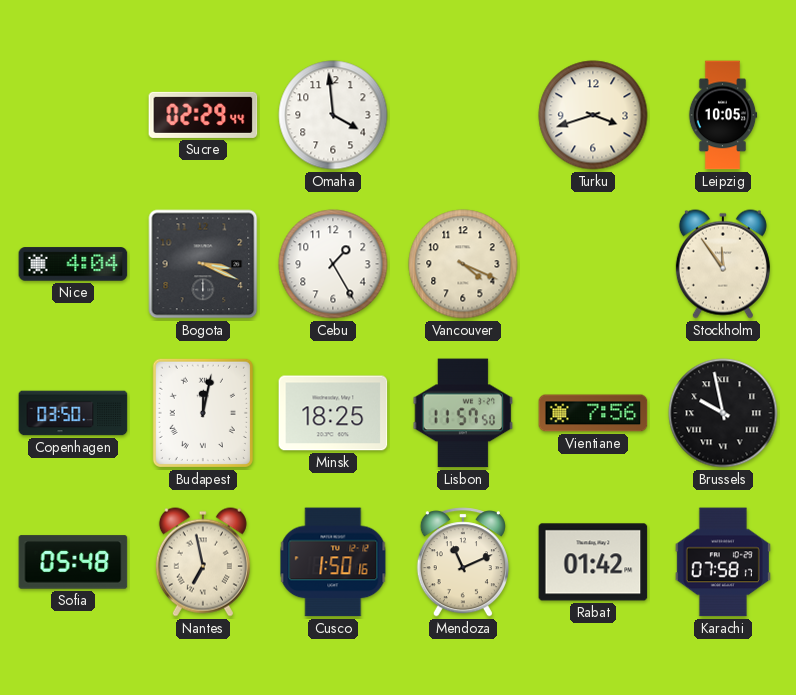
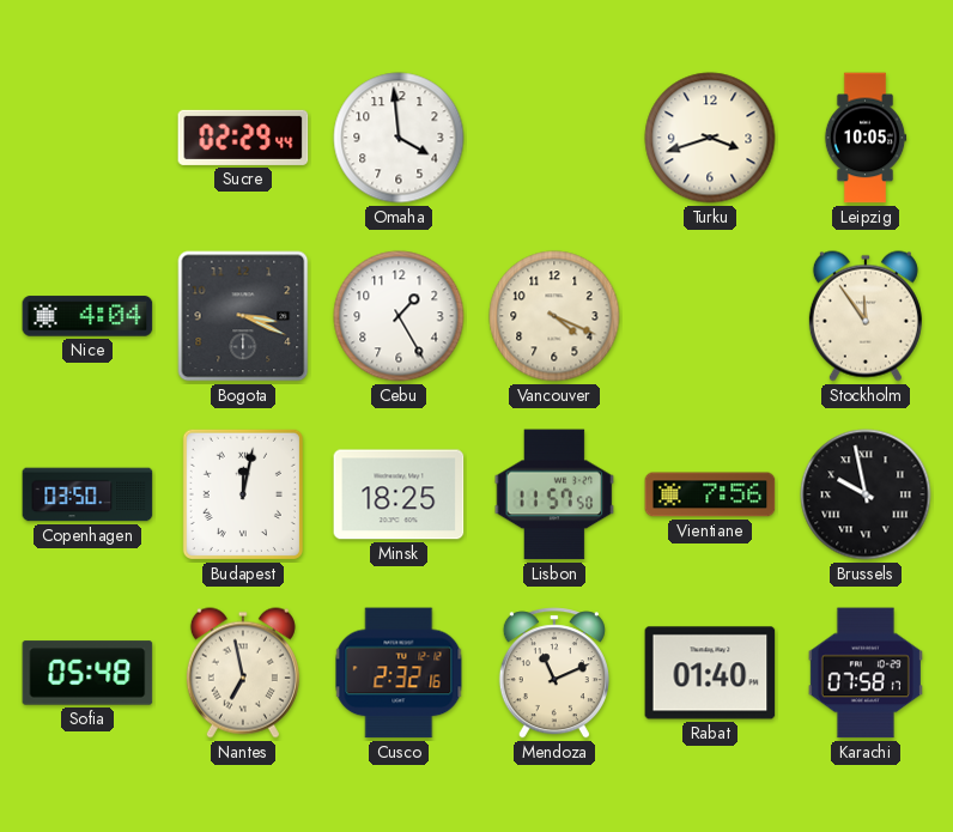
Cusco: 1:50 -> 2:32
Rabat: 01:42 -> 01:40
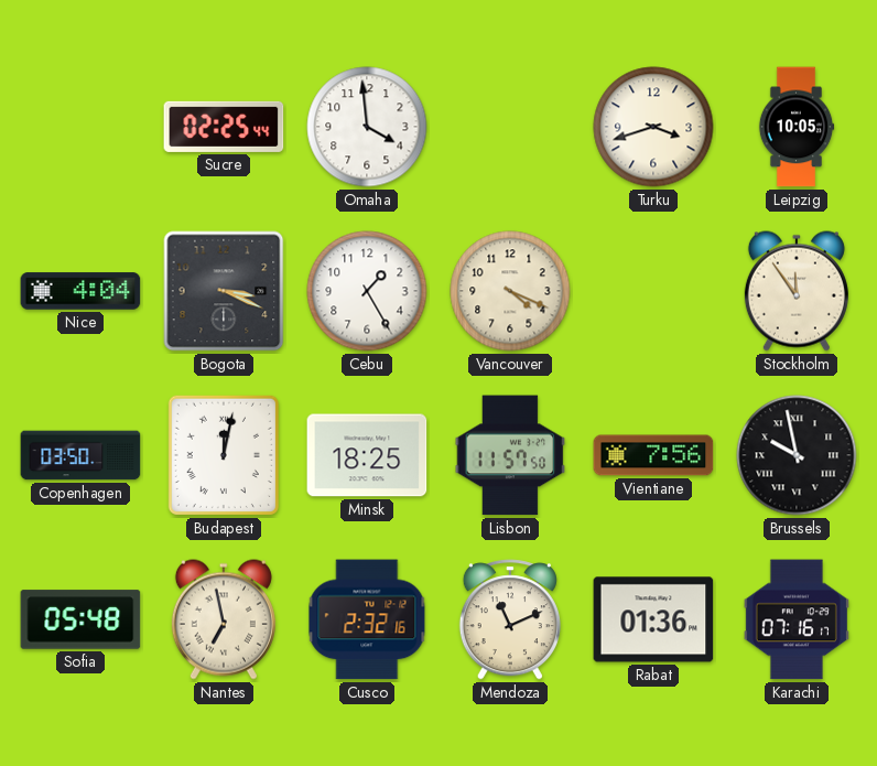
Sucre: 02:29 -> 02:25
Rabat: 01:40 -> 01:36
Karachi: 07:58 -> 07:16
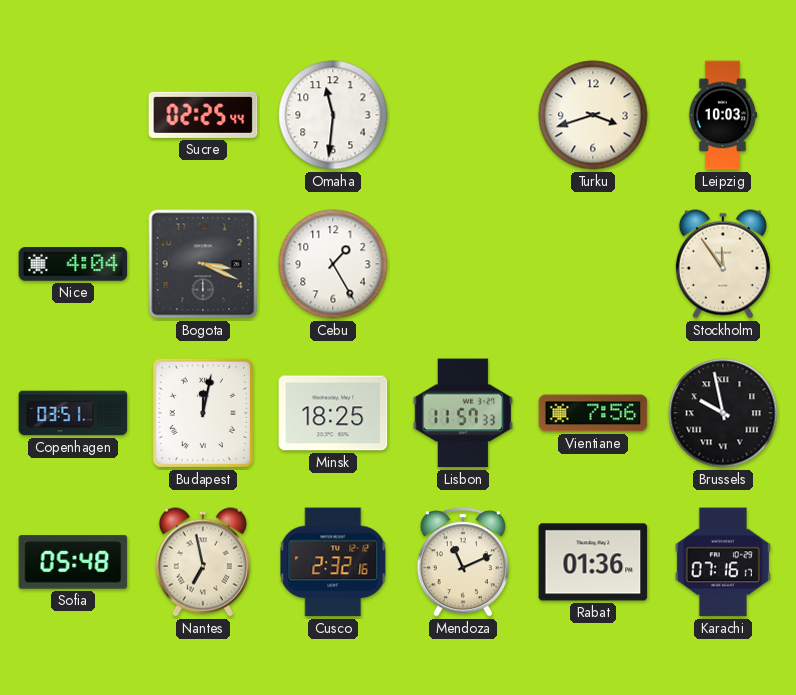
Omaha: 3:59 -> 11:31
Leipzig: 10:05 -> 10:03
Vancouver: 4:19 -> none
Copenhagen: 03:50 -> 03:51
Lisbon: 11:57:50 -> 11:57:33
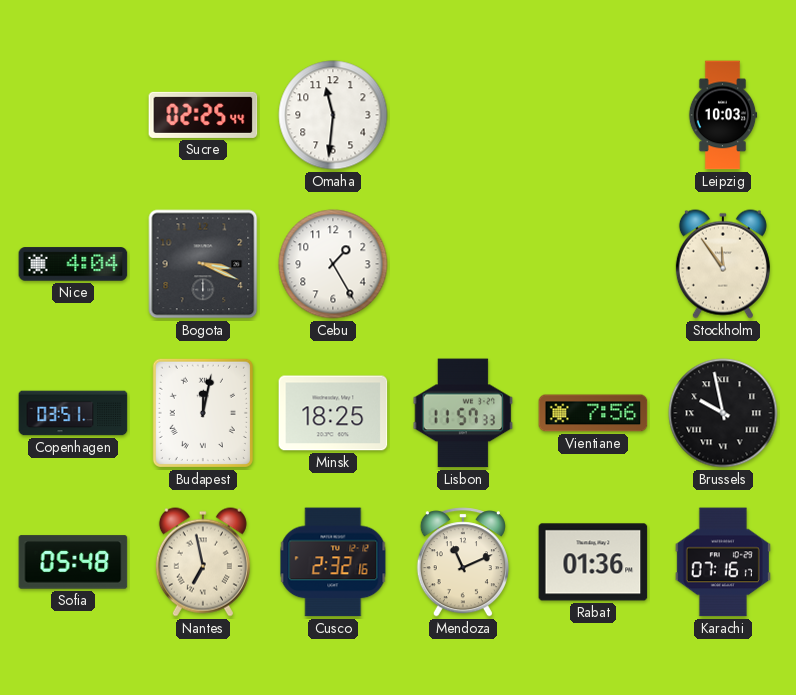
Turku: 3:42 -> none
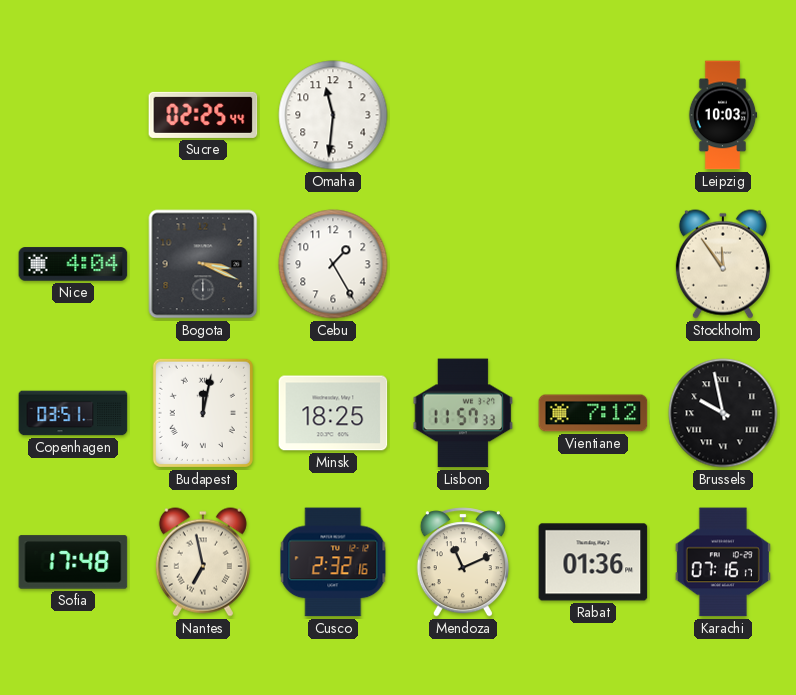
Vientiane: 7:56 -> 7:12
Sofia: 05:48 -> 17:48
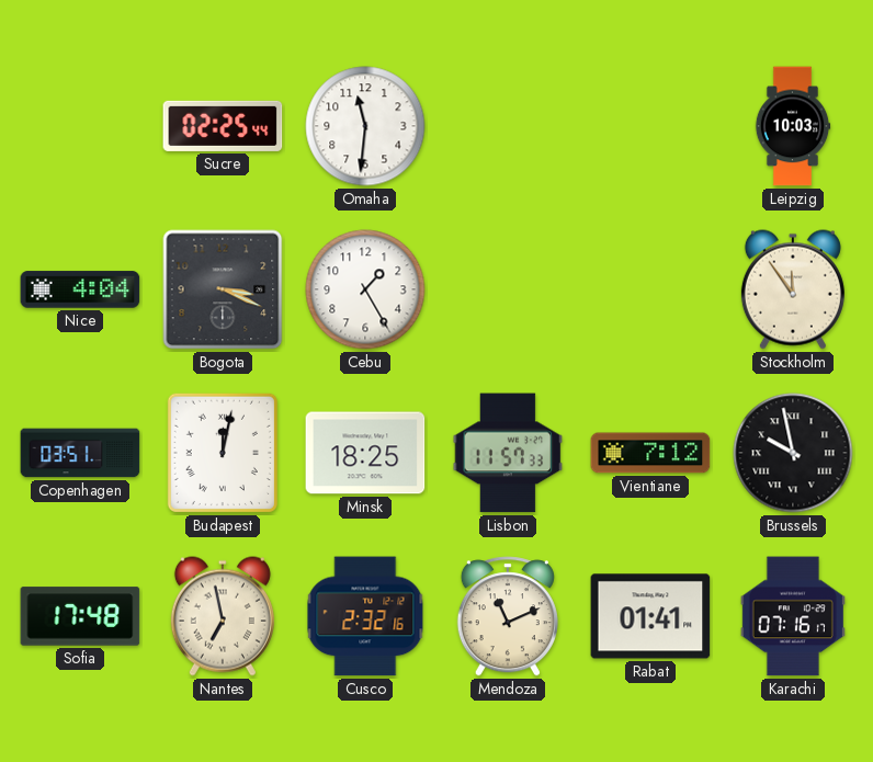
Rabat: 01:36 -> 01:41
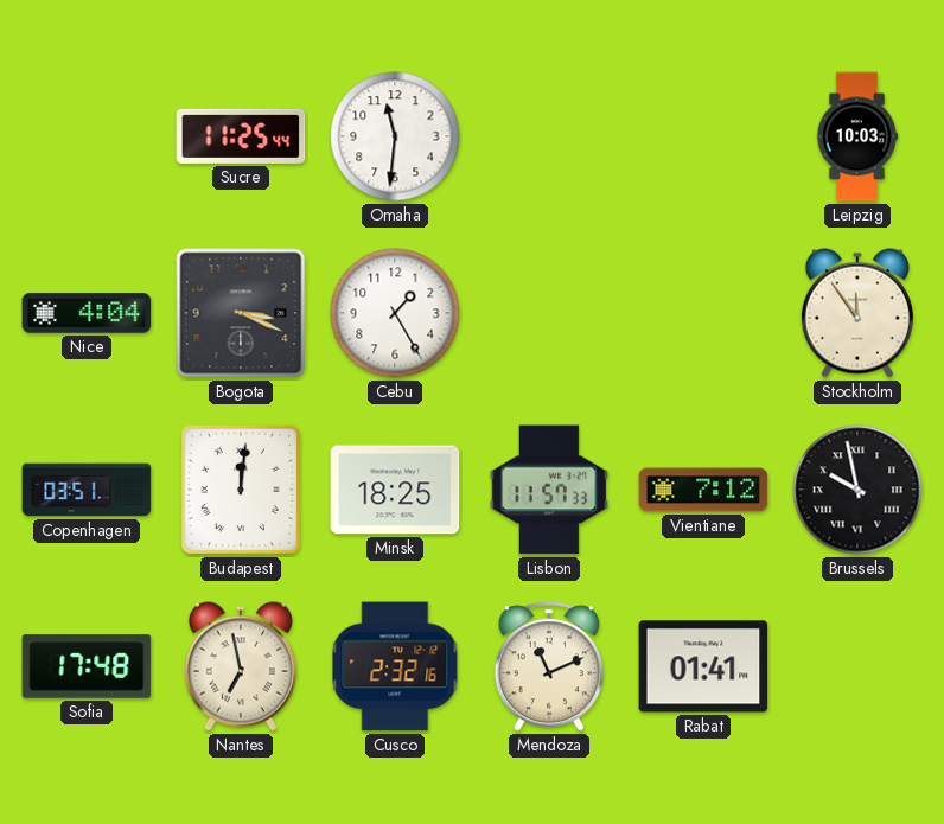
Sucre: 02:25 -> 11:25
Budapest: 12:02 -> 12:01
Karachi: 07:16 -> none
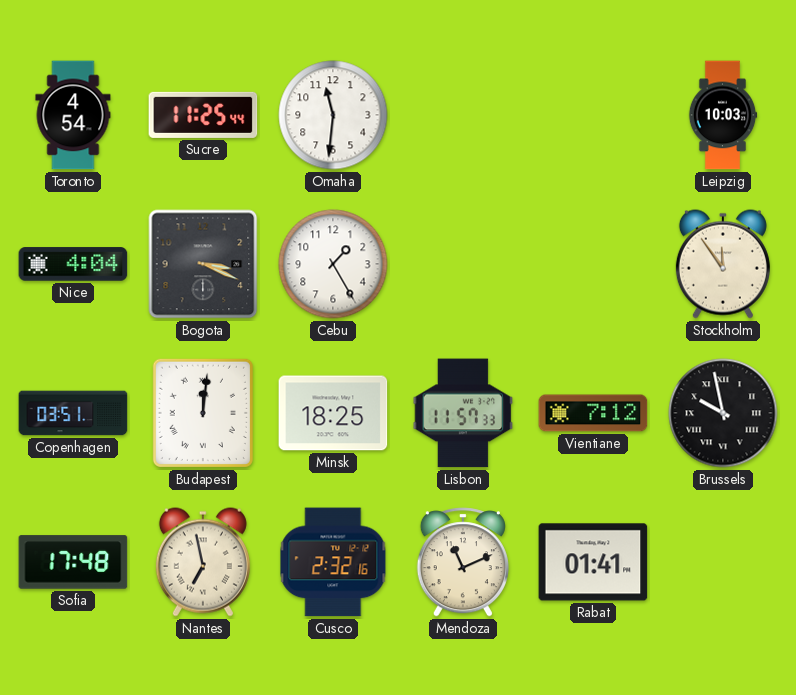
Toronto: none -> 4:54
